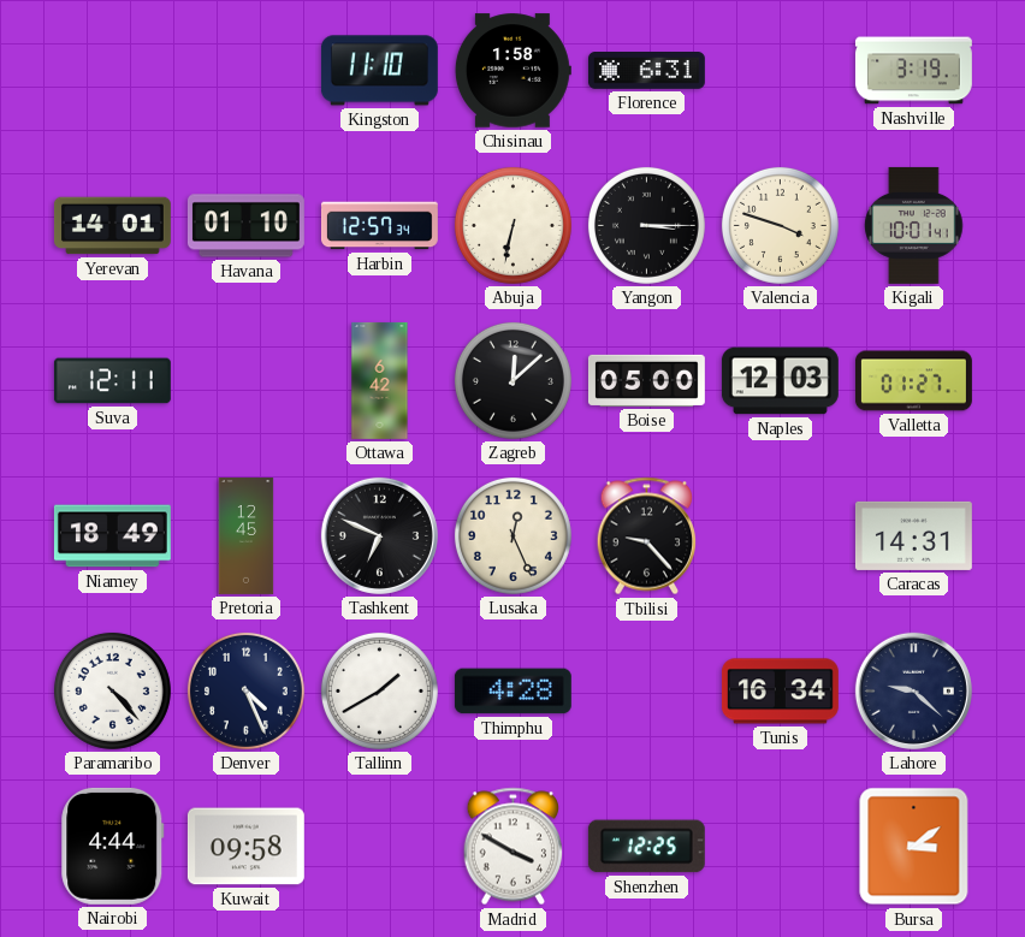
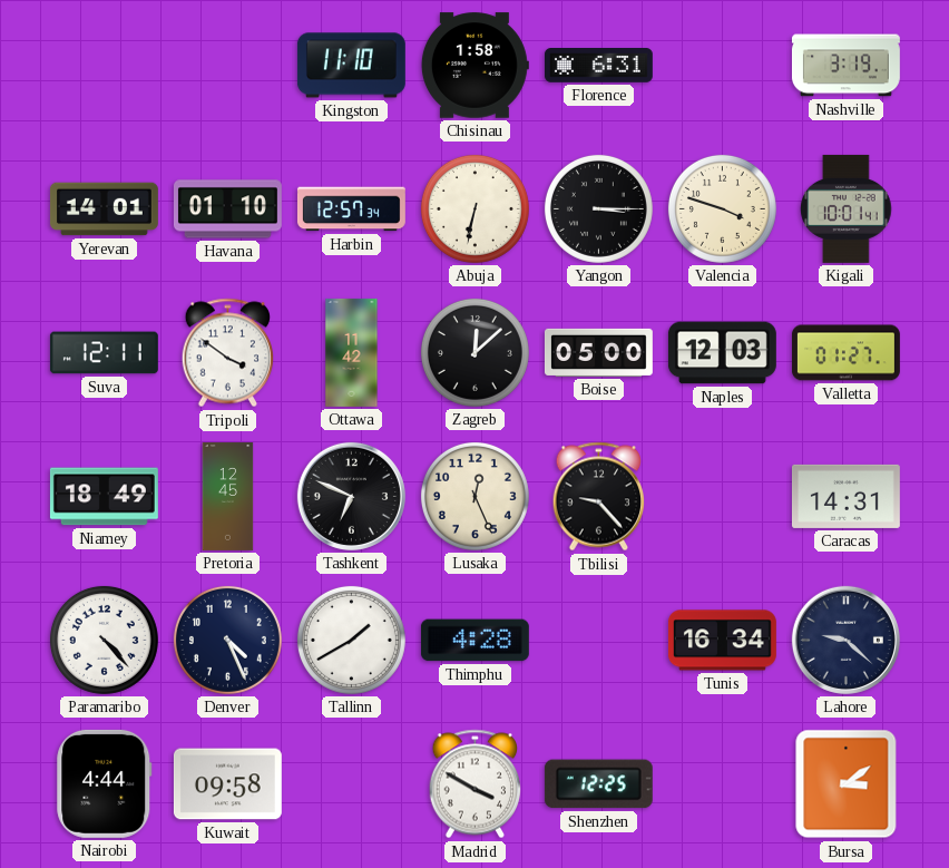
Tripoli: none -> 3:51
Ottawa: 6:42 -> 11:42
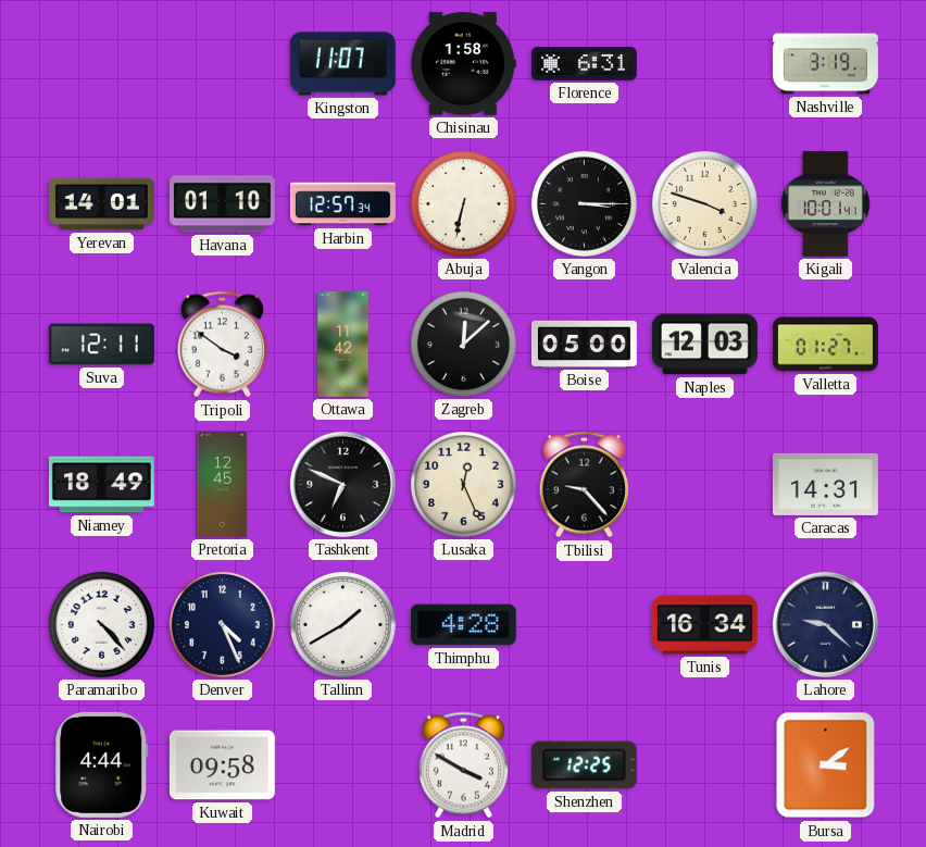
Kingston: 11:10 -> 11:07
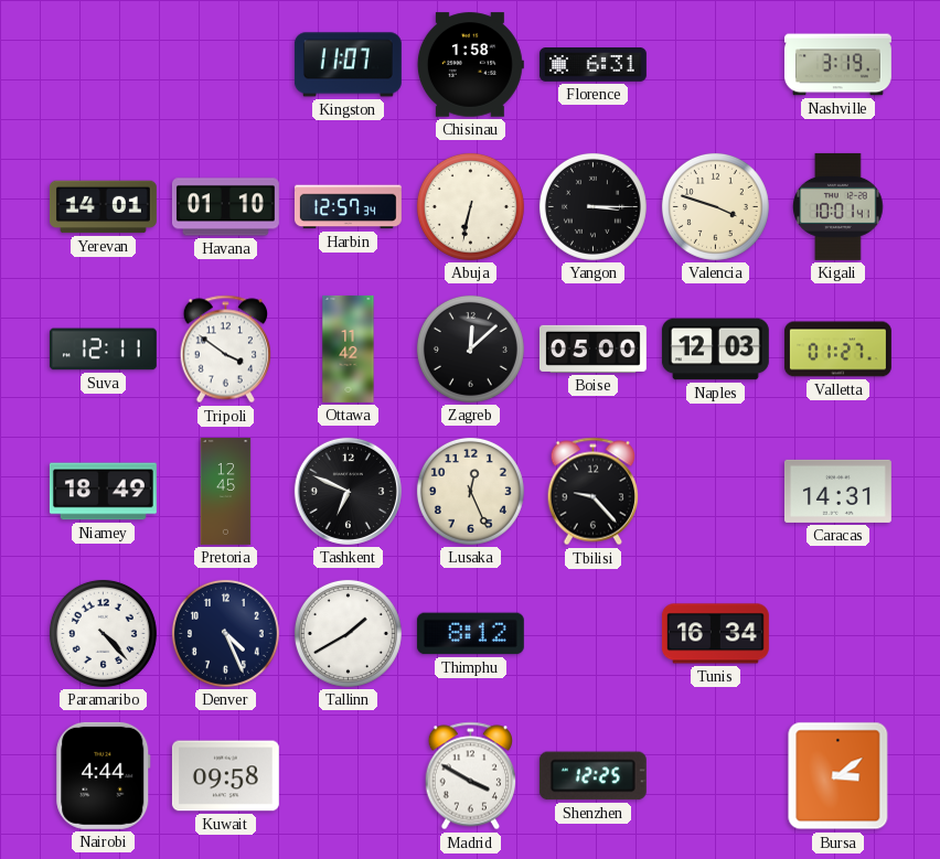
Thimphu: 4:28 -> 8:12
Lahore: 9:22 -> none
